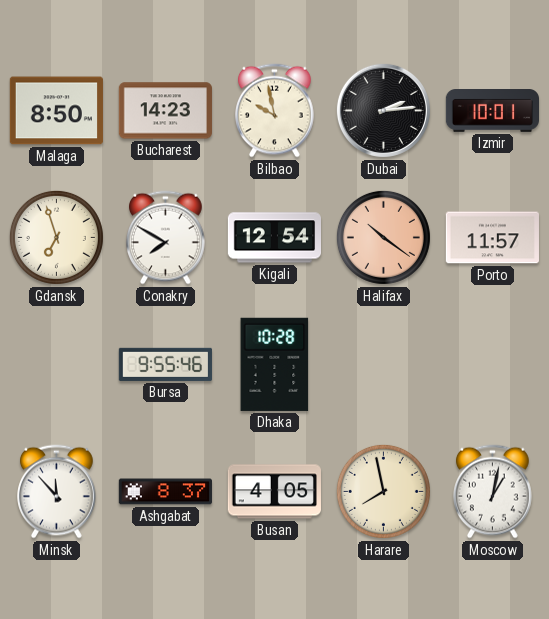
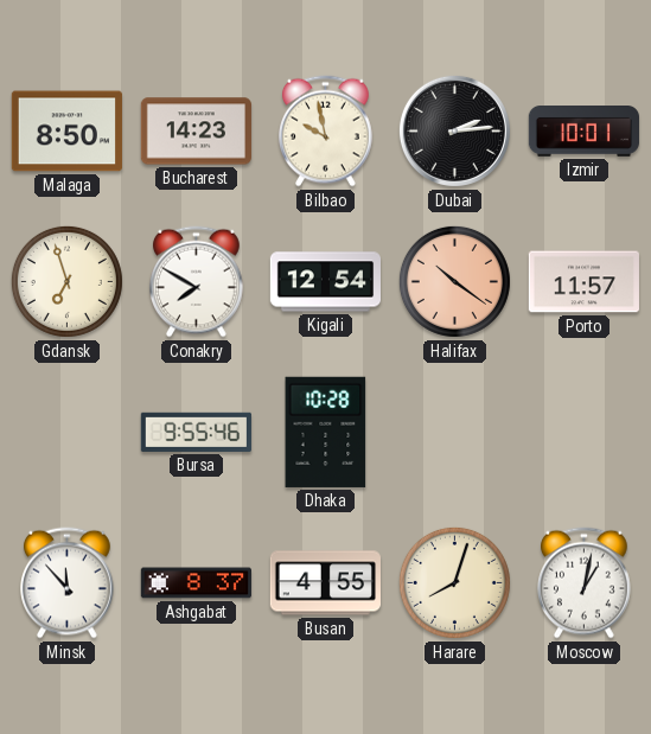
Busan: 4:05 -> 4:55
Harare: 7:58 -> 8:03
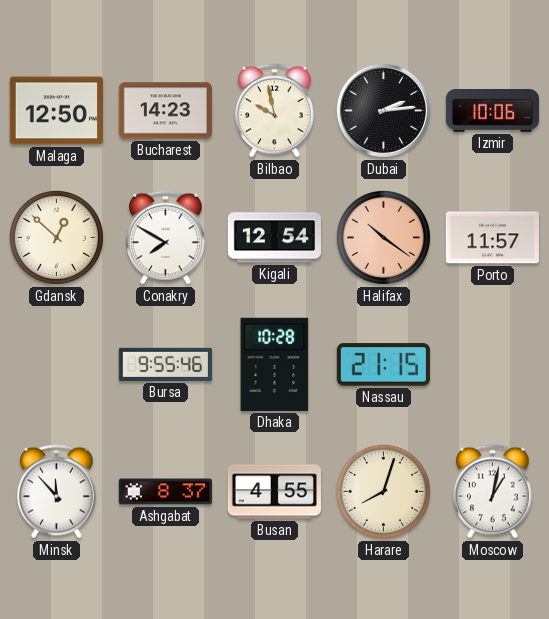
Malaga: 8:50 -> 12:50
Izmir: 10:01 -> 10:06
Gdansk: 6:57 -> 12:52
Nassau: none -> 21:15
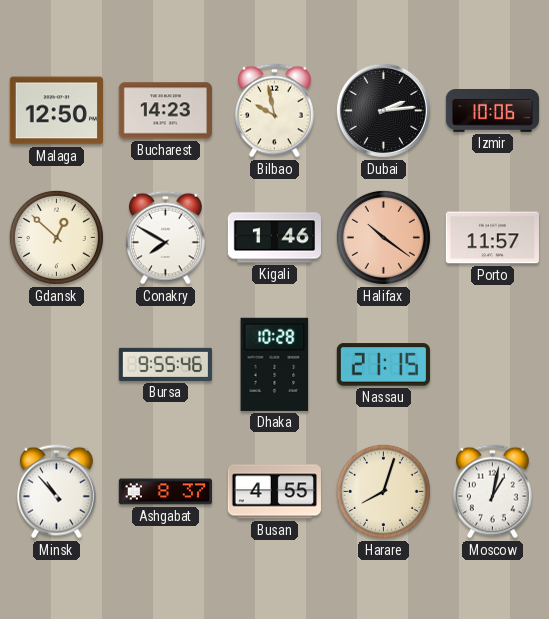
Kigali: 12:54 -> 1:46
Minsk: 11:53 -> 10:53
